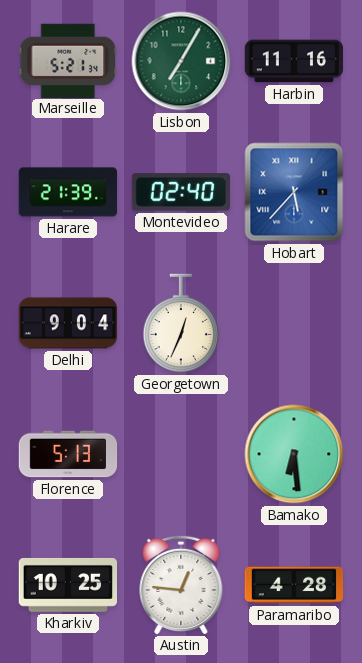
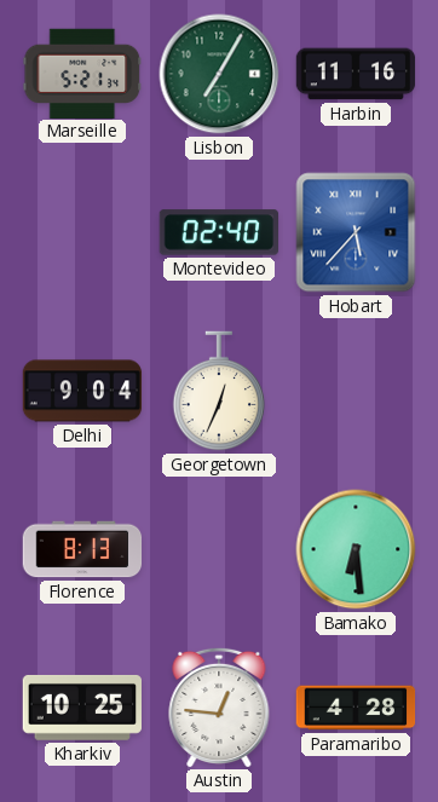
Harare: 21:39 -> none
Florence: 5:13 -> 8:13
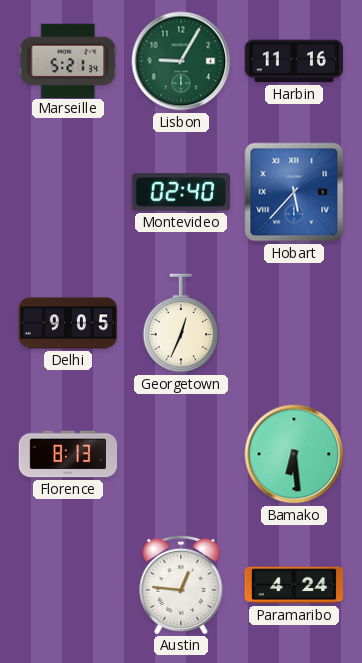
Lisbon: 7:05 -> 9:05
Delhi: 9:04 -> 9:05
Kharkiv: 10:25 -> none
Paramaribo: 4:28 -> 4:24
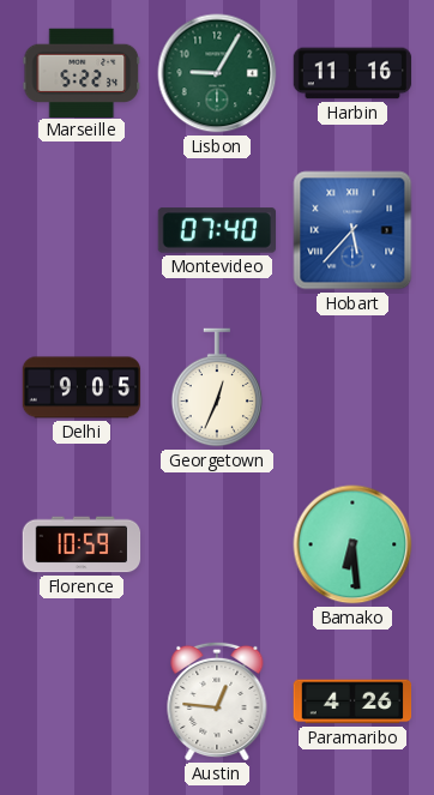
Marseille: 5:21 -> 5:22
Montevideo: 02:40 -> 07:40
Florence: 8:13 -> 10:59
Paramaribo: 4:24 -> 4:26
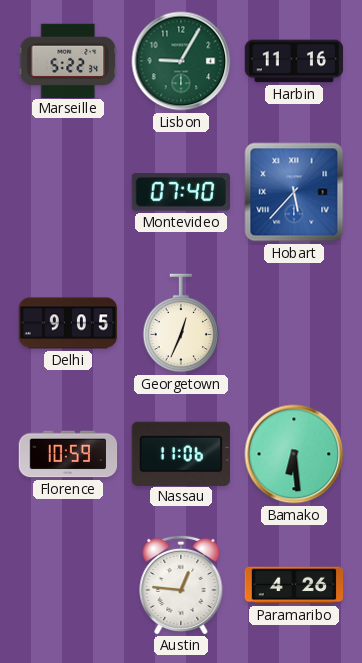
Nassau: none -> 11:06
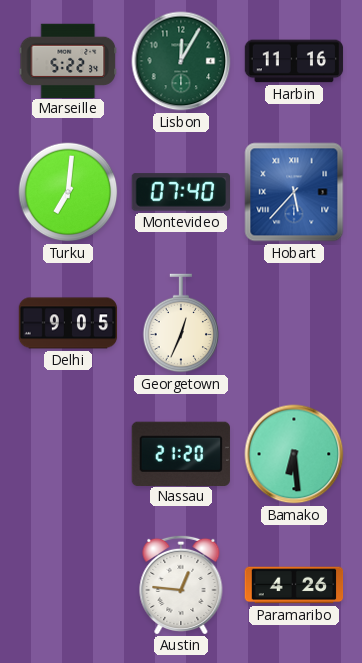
Lisbon: 9:05 -> 12:05
Turku: none -> 7:01
Florence: 10:59 -> none
Nassau: 11:06 -> 21:20
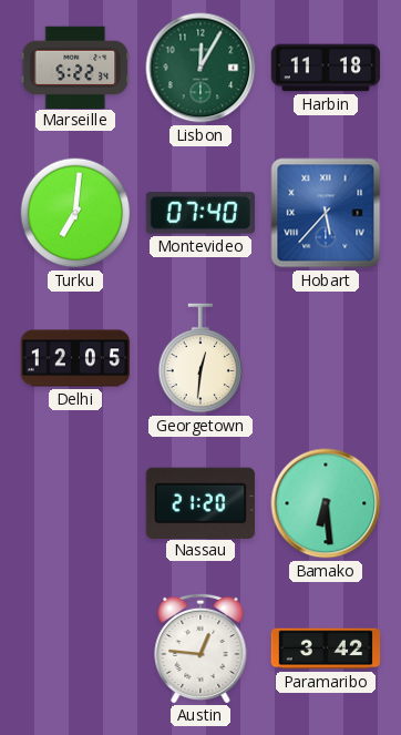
Harbin: 11:16 -> 11:18
Delhi: 9:05 -> 12:05
Georgetown: 12:34 -> 12:31
Paramaribo: 4:26 -> 3:42
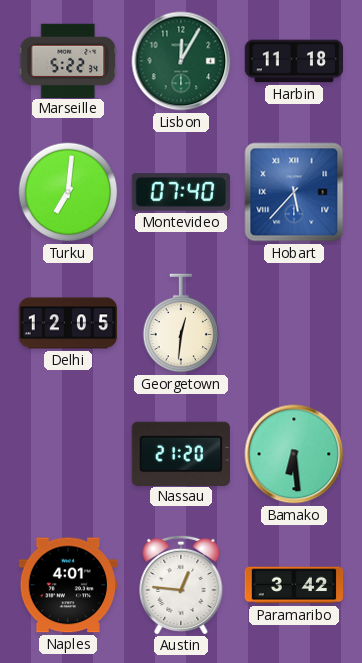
Naples: none -> 4:01
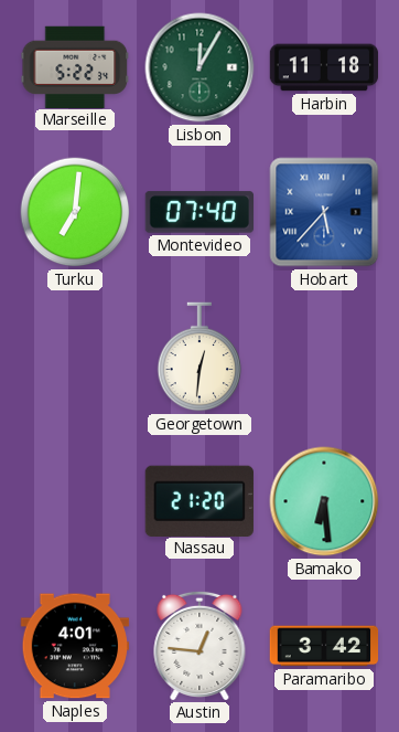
Delhi: 12:05 -> none
